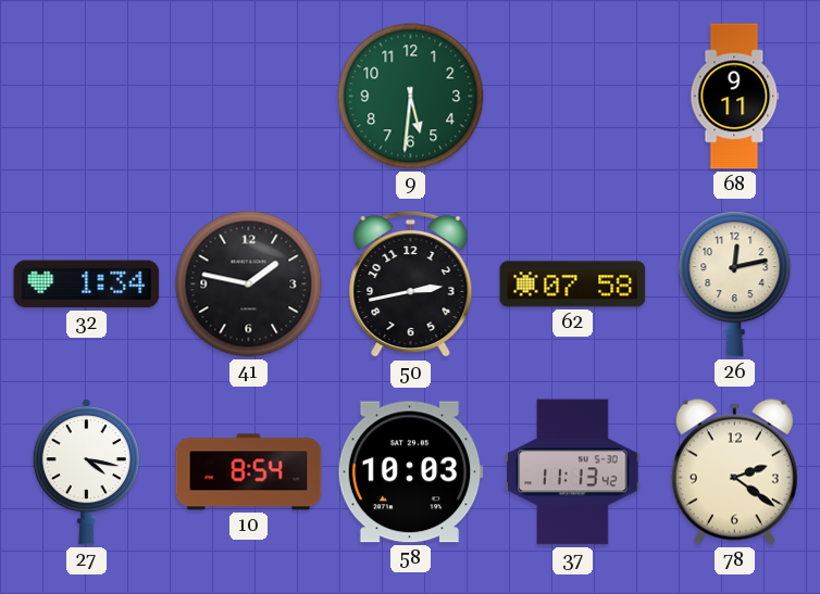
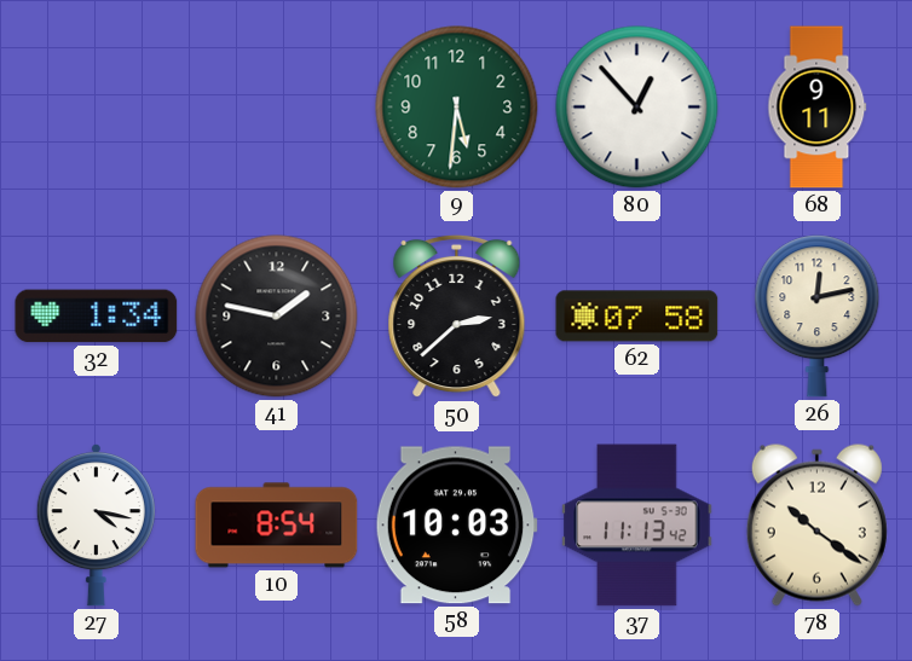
80: none -> 12:53
50: 2:43 -> 2:38
78: 2:21 -> 10:21
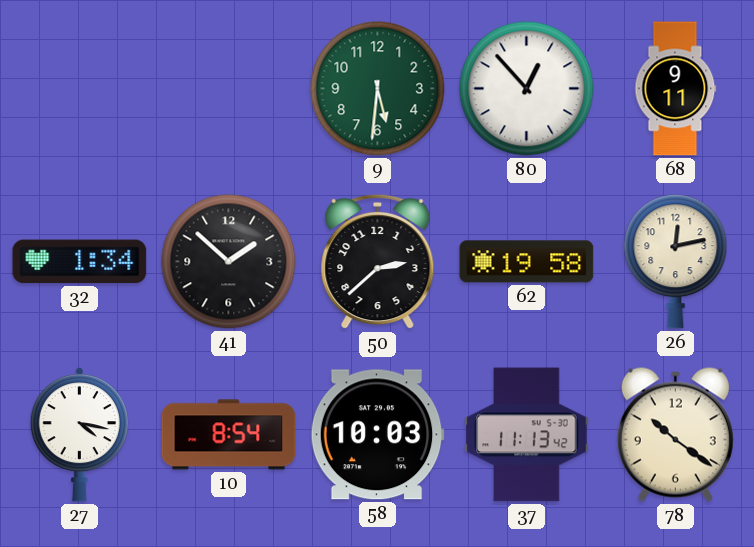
41: 1:47 -> 1:52
62: 07:58 -> 19:58
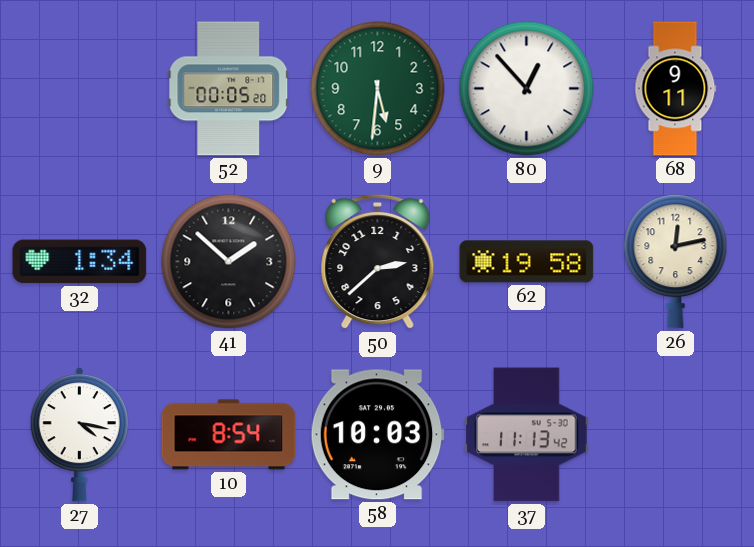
52: none -> 00:05
78: 10:21 -> none
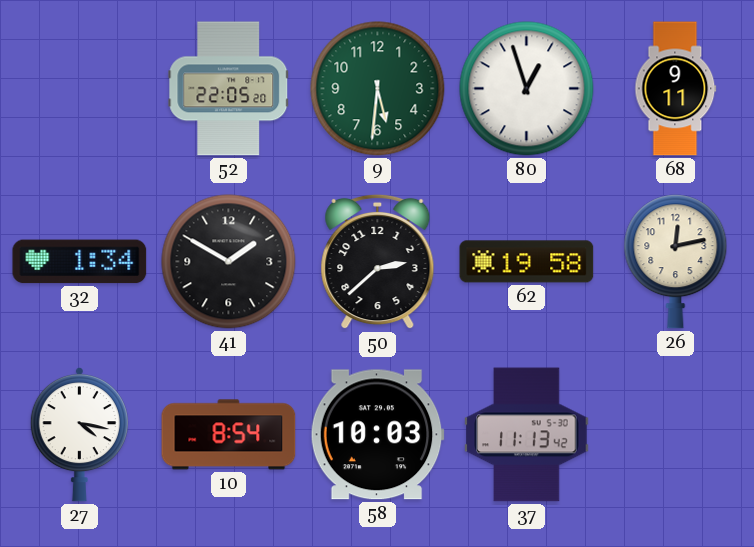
52: 00:05 -> 22:05
80: 12:53 -> 12:57
41: 1:52 -> 1:50
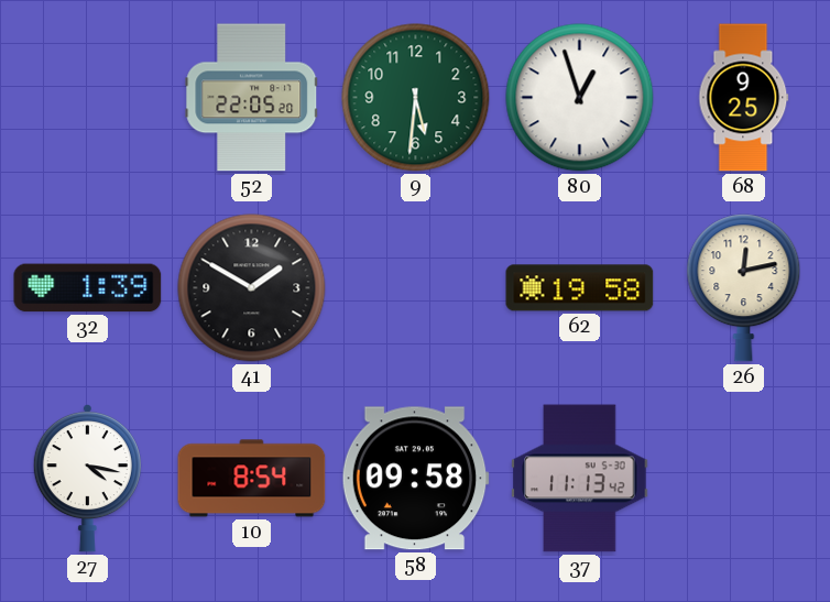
68: 9:11 -> 9:25
32: 1:34 -> 1:39
50: 2:38 -> none
58: 10:03 -> 09:58
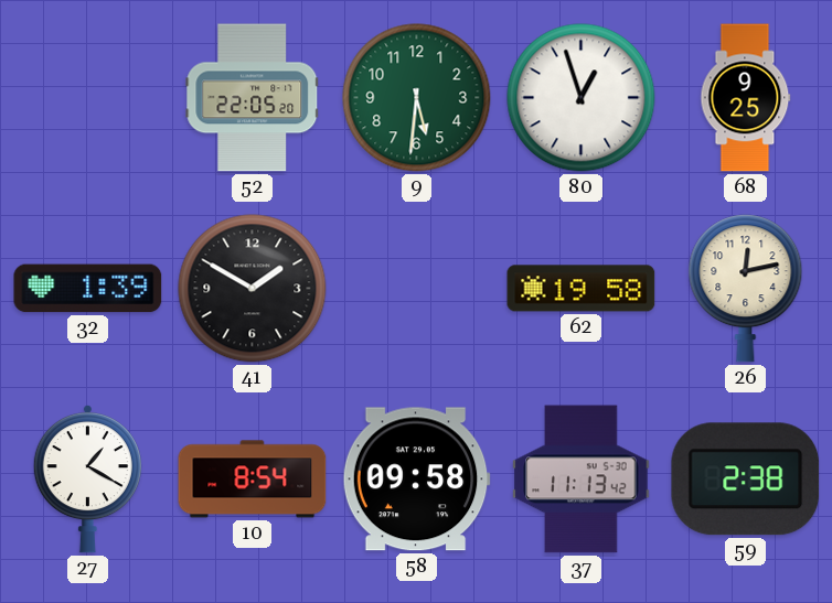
27: 4:17 -> 1:20
59: none -> 2:38
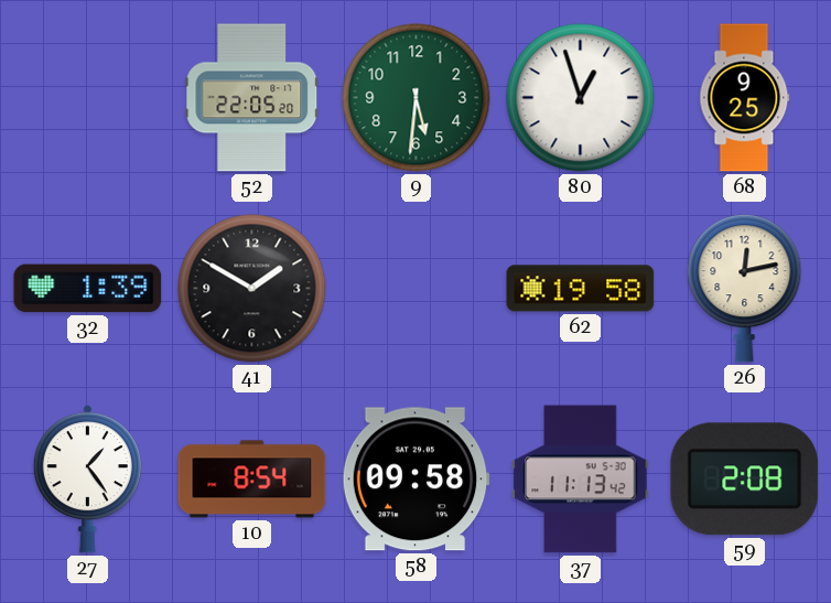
27: 1:20 -> 1:24
59: 2:38 -> 2:08
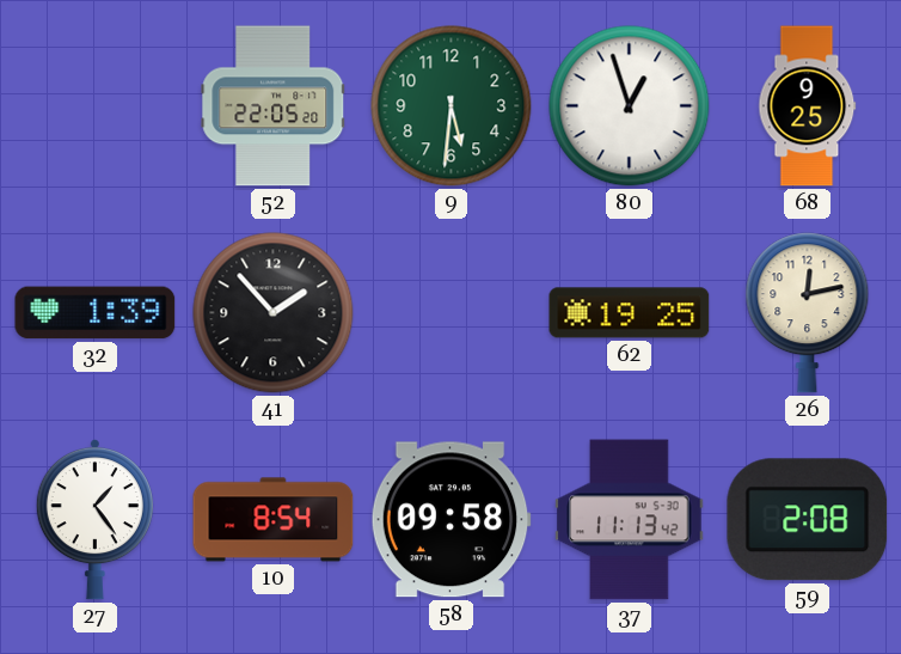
41: 1:50 -> 1:53
62: 19:58 -> 19:25
